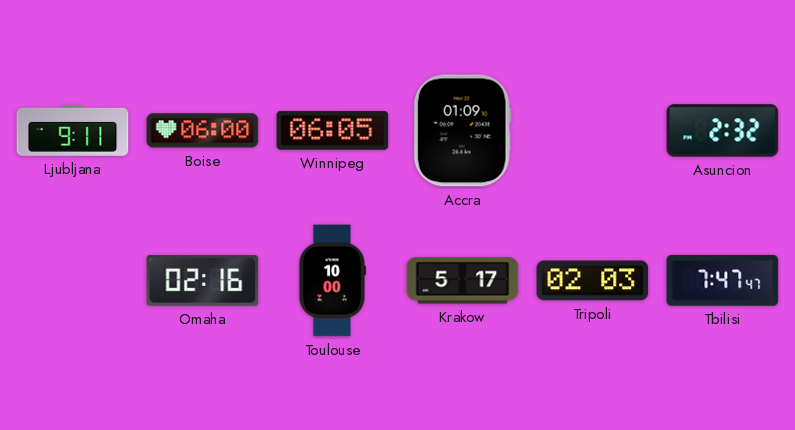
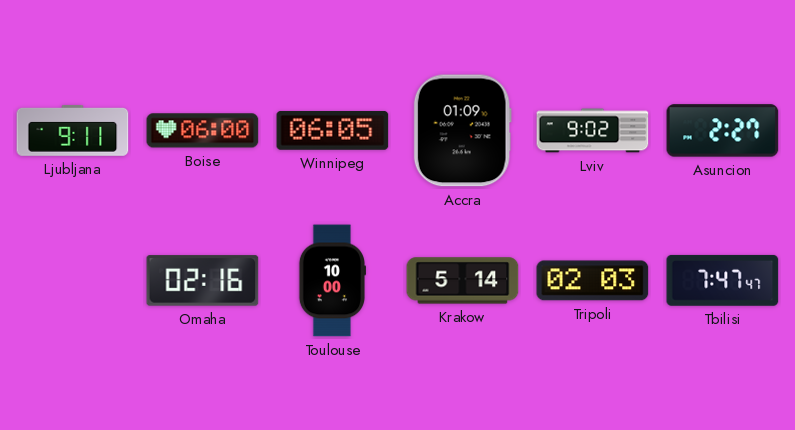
Lviv: none -> 9:02
Asuncion: 2:32 -> 2:27
Krakow: 5:17 -> 5:14
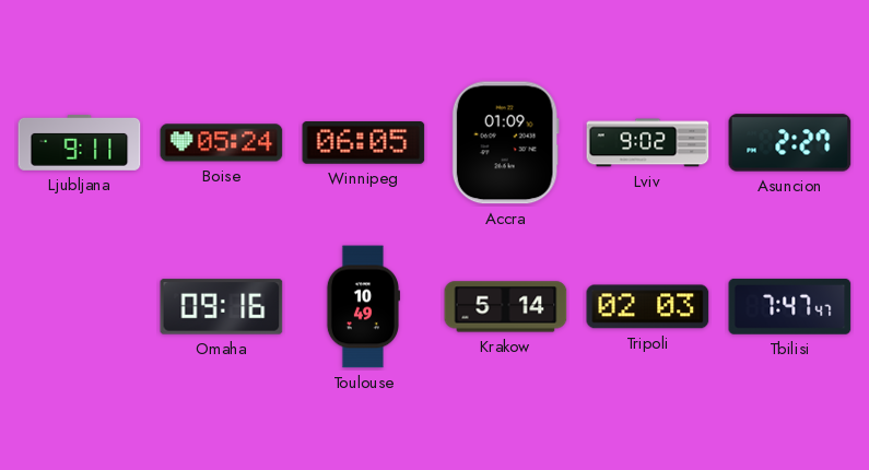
Boise: 06:00 -> 05:24
Omaha: 02:16 -> 09:16
Toulouse: 10:00 -> 10:49
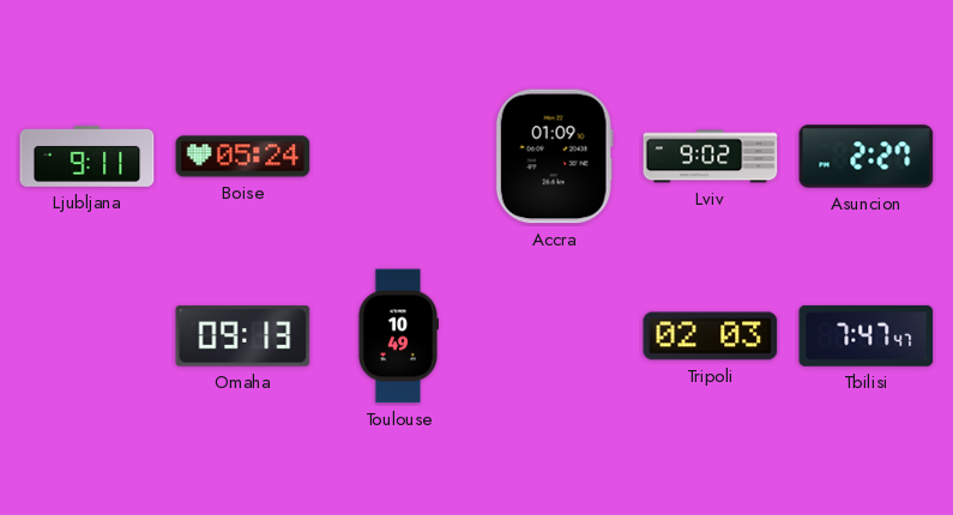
Winnipeg: 06:05 -> none
Omaha: 09:16 -> 09:13
Krakow: 5:14 -> none
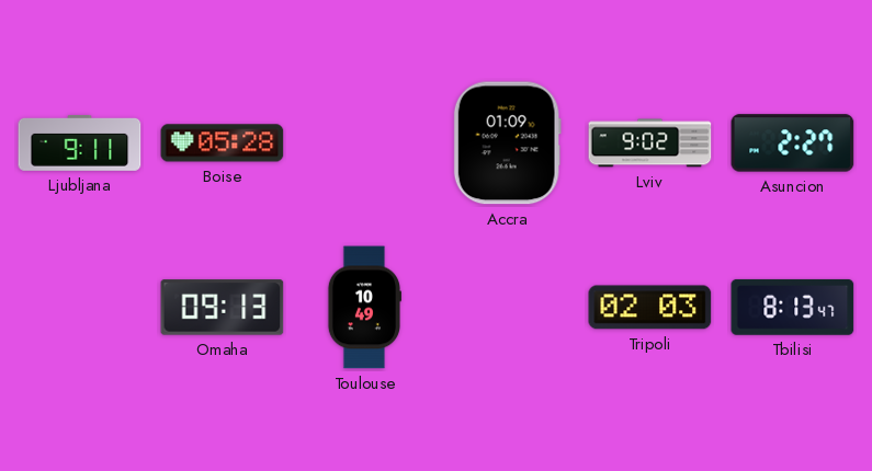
Boise: 05:24 -> 05:28
Tbilisi: 7:47 -> 8:13
